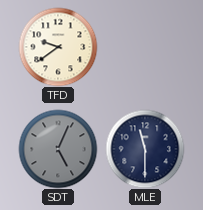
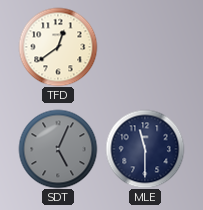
TFD: 9:39 -> 12:39
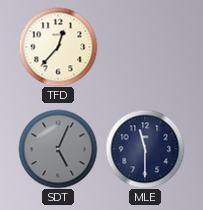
TFD: 12:39 -> 12:37
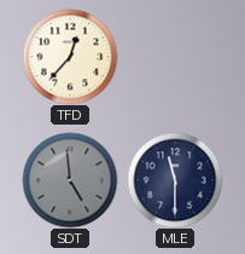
SDT: 5:04 -> 4:59
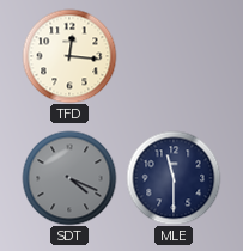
TFD: 12:37 -> 12:16
SDT: 4:59 -> 4:19
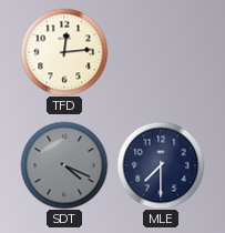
TFD: 12:16 -> 12:14
MLE: 11:30 -> 7:30
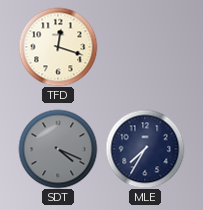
TFD: 12:14 -> 12:18
MLE: 7:30 -> 7:35
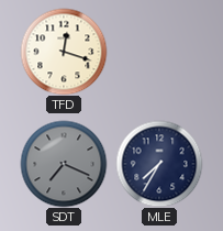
SDT: 4:19 -> 7:19
